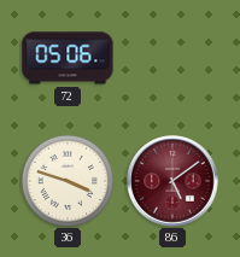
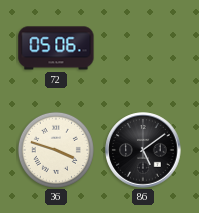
86 dial: burgundy -> black
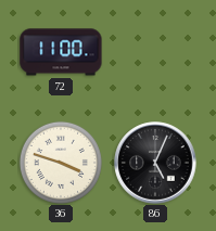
72: 05:06 -> 11:00
86: 5:09 -> 5:04
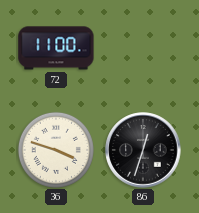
86: 5:04 -> 12:33
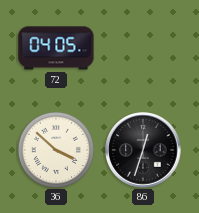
72: 11:00 -> 04:05
36: 3:48 -> 3:52
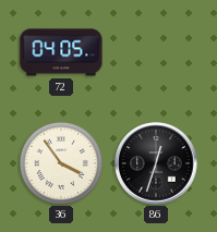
36: 3:52 -> 3:54
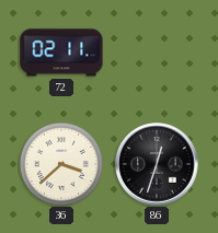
72: 04:05 -> 02:11
36: 3:54 -> 3:38
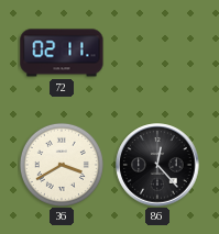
36: 3:38 -> 3:40
86: 12:33 -> 12:23
